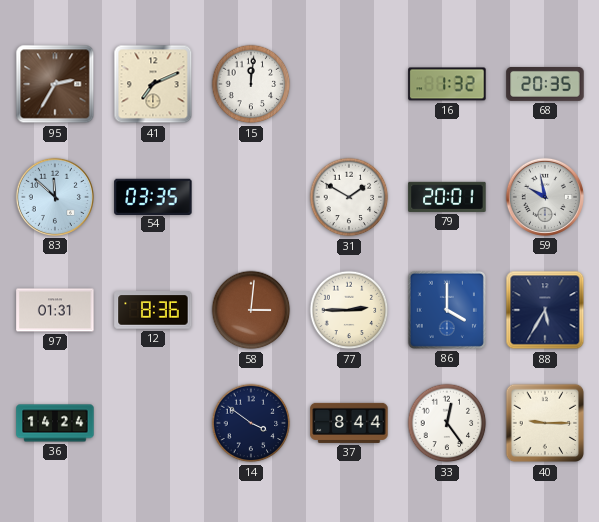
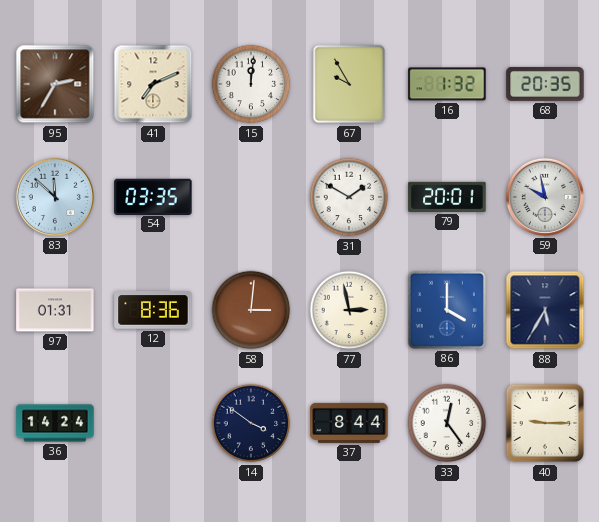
67: none -> 9:55
77: 2:45 -> 2:58
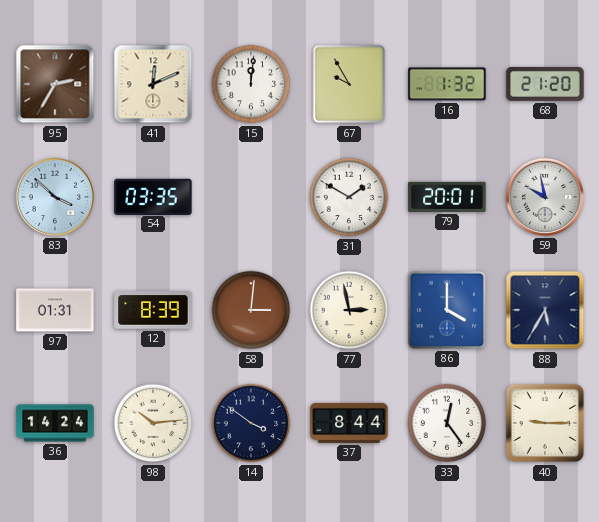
41: 7:11 -> 12:11
68: 20:35 -> 21:20
83: 11:52 -> 3:52
12: 8:36 -> 8:39
98: none -> 10:14
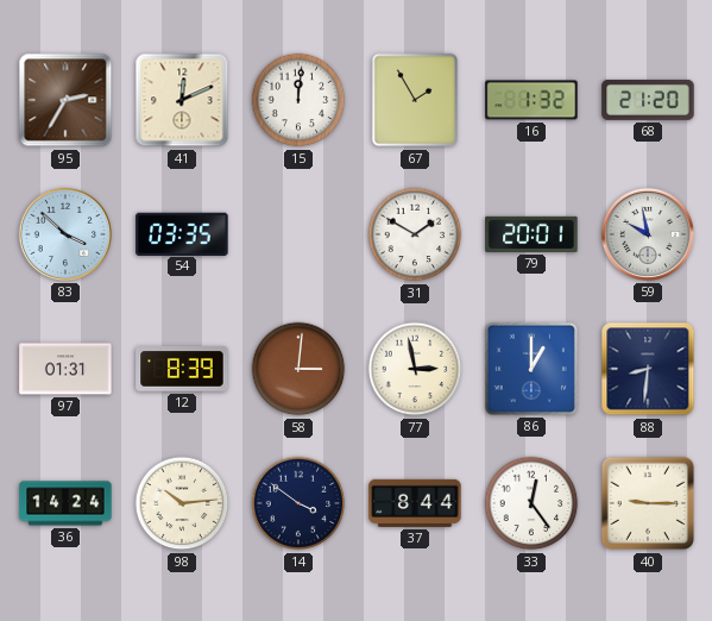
67: 9:55 -> 1:55
86: 4:00 -> 1:00
88: 5:35 -> 8:31
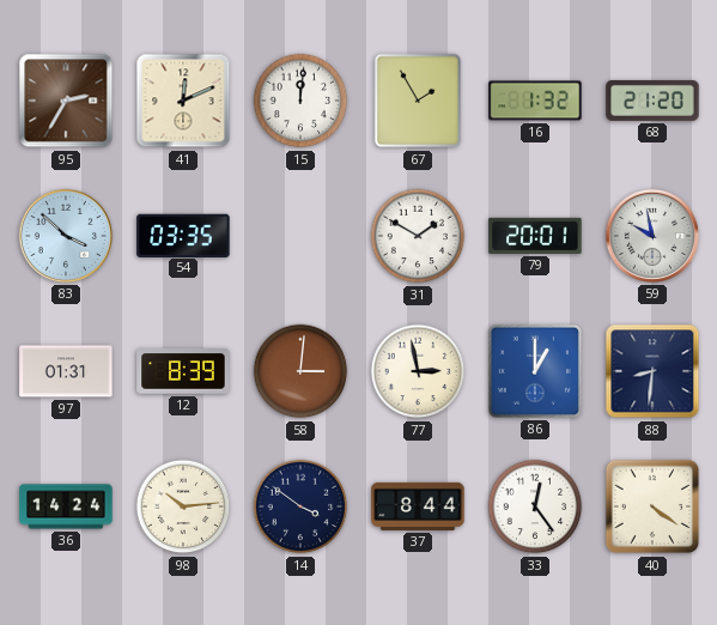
40: 9:15 -> 4:21
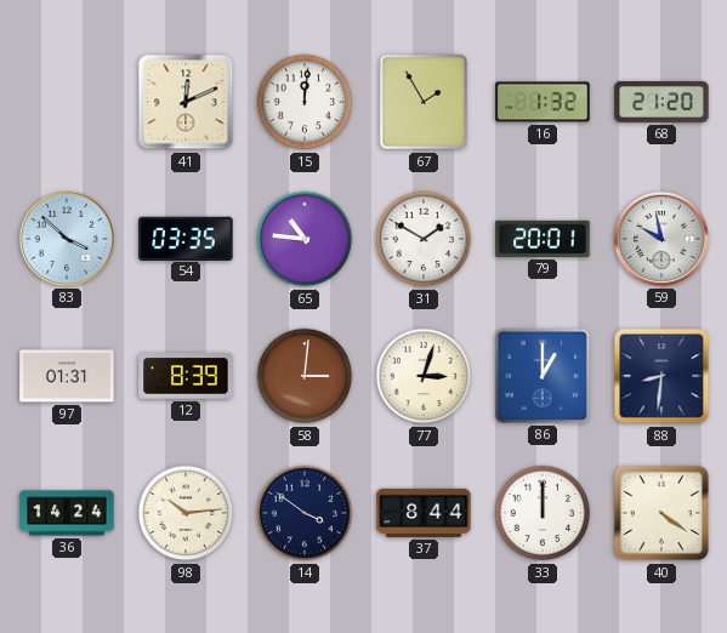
95: 2:35 -> none
65: none -> 10:46
77: 2:58 -> 3:03
33: 12:24 -> 12:00
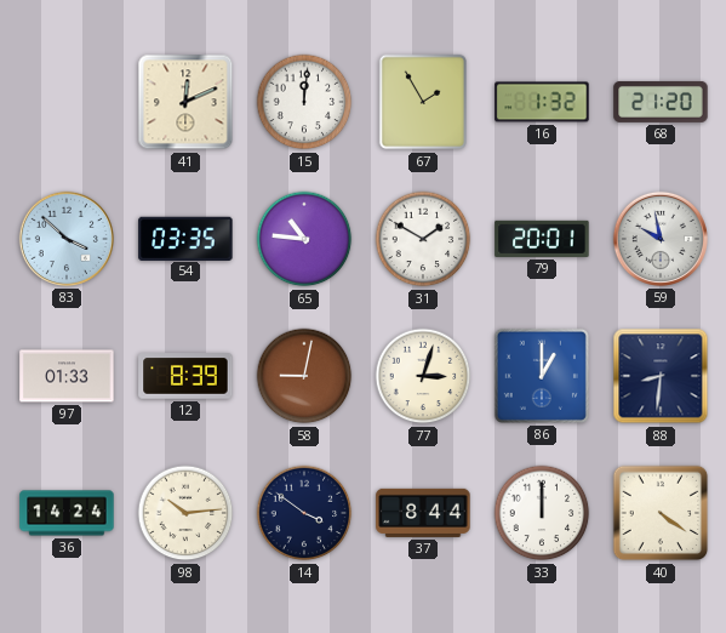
97: 01:31 -> 01:33
58: 3:01 -> 9:02
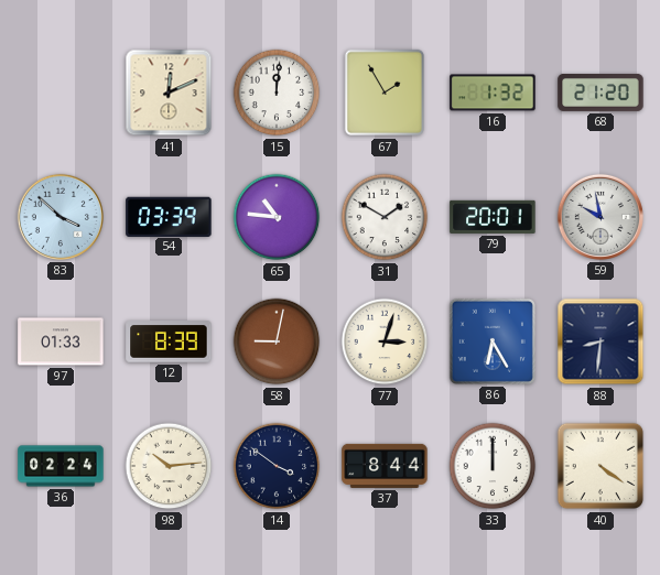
54: 03:35 -> 03:39
86: 1:00 -> 6:25
36: 14:24 -> 02:24
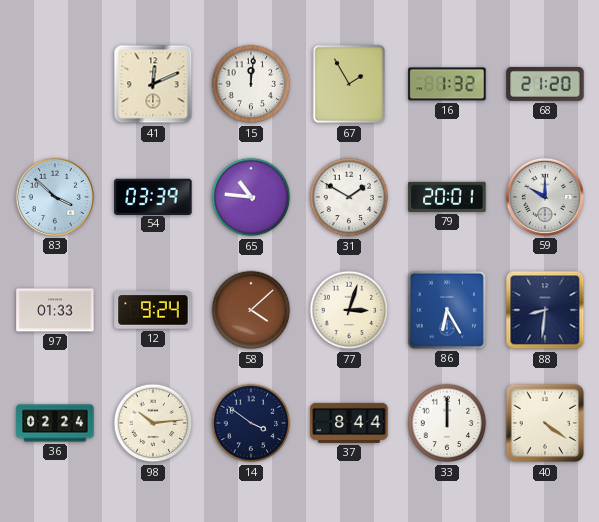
59: 9:58 -> 10:00
12: 8:39 -> 9:24
58: 9:02 -> 4:08
